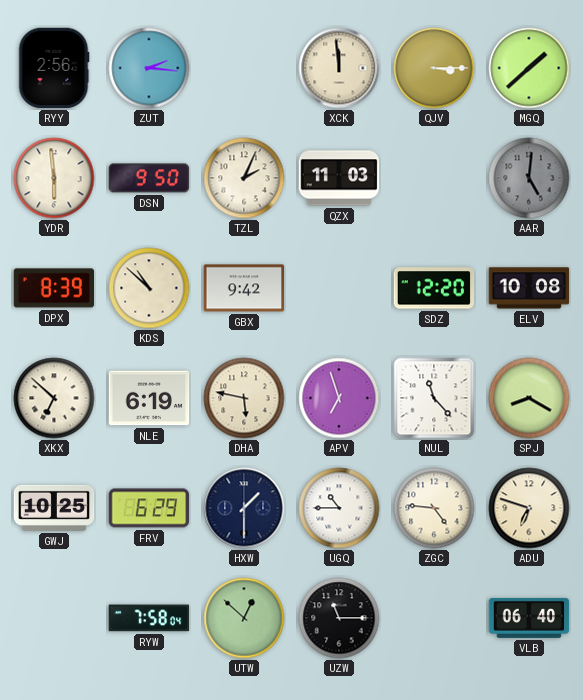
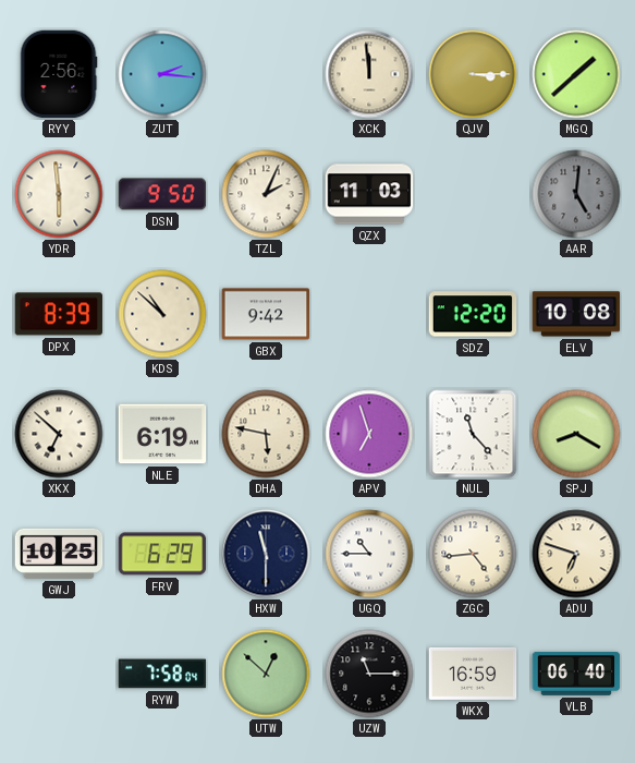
HXW: 1:30 -> 11:30
ZGC: 4:46 -> 4:44
WKX: none -> 16:59
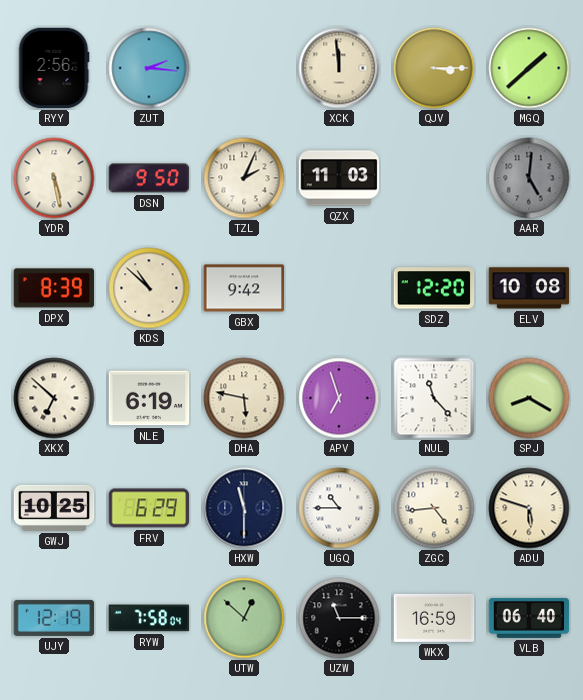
YDR: 5:59 -> 5:28
ADU: 6:48 -> 5:48
UJY: none -> 12:19
